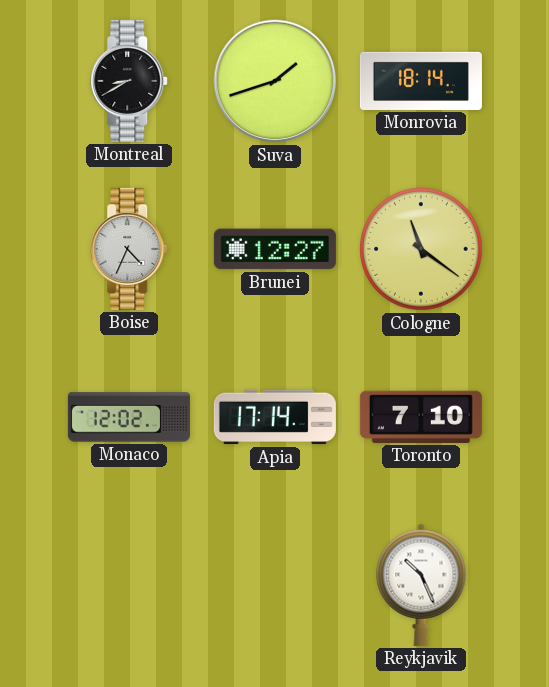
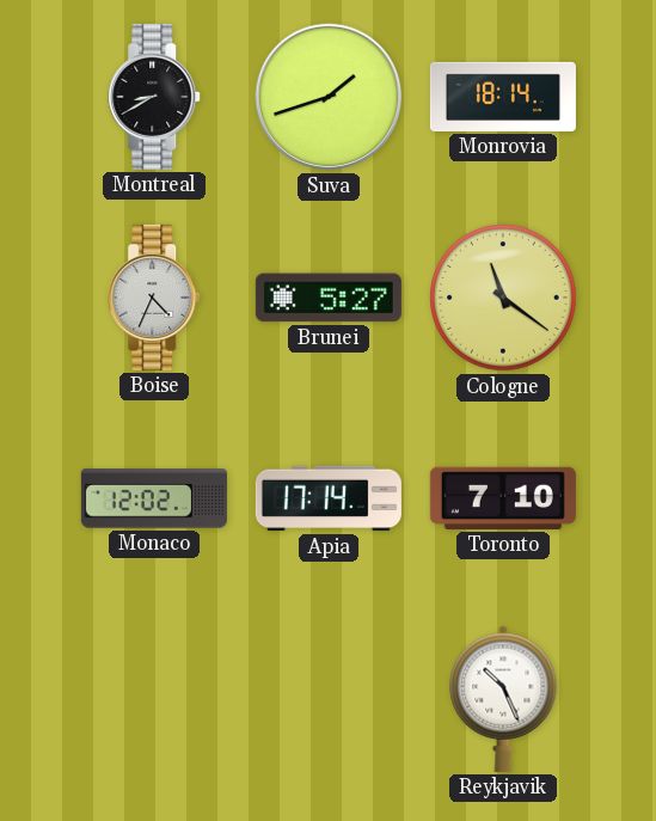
Brunei: 12:27 -> 5:27
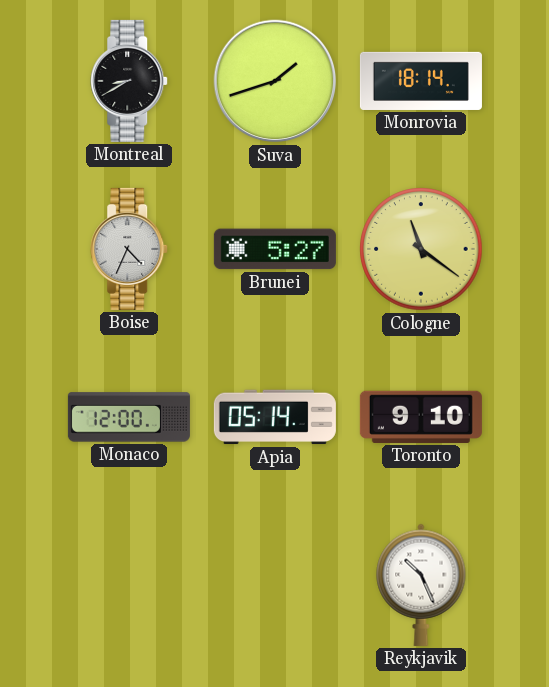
Monaco: 12:02 -> 12:00
Apia: 17:14 -> 05:14
Toronto: 7:10 -> 9:10
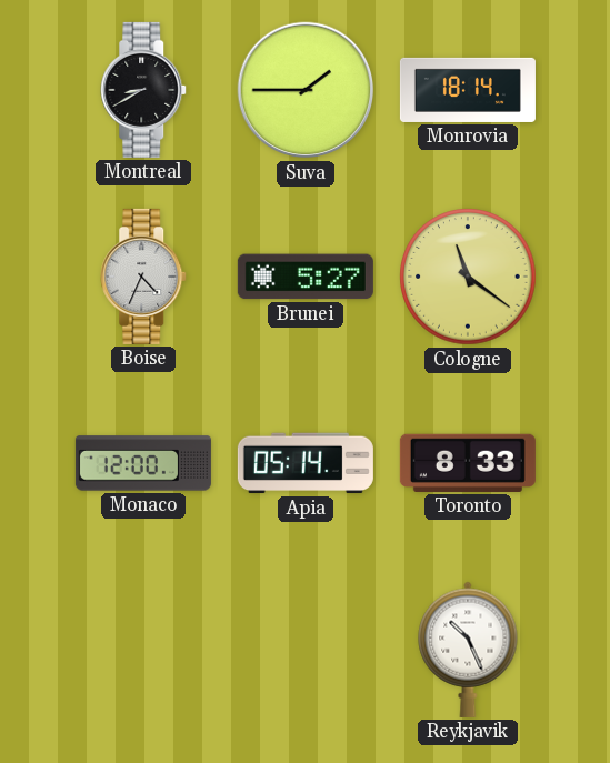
Suva: 1:42 -> 1:45
Toronto: 9:10 -> 8:33
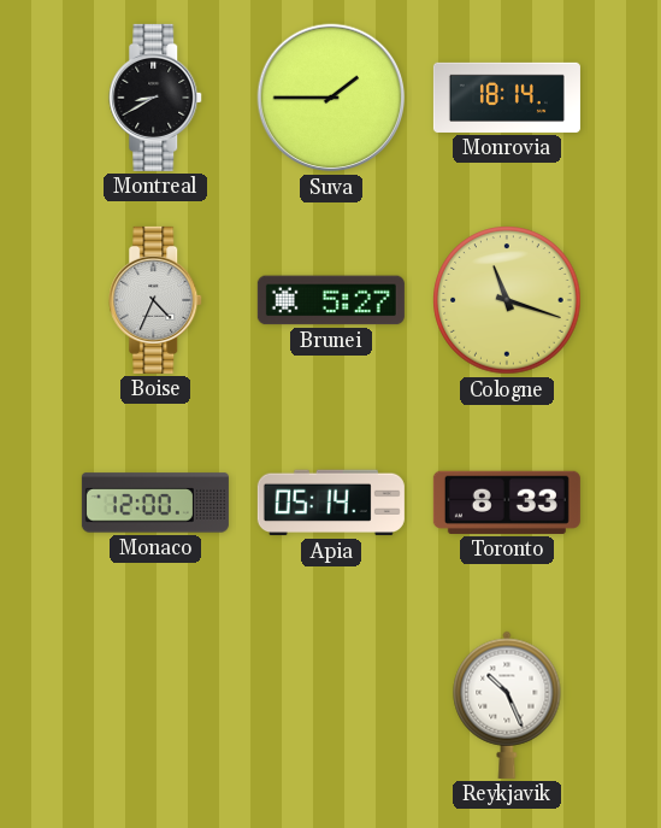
Cologne: 11:21 -> 11:18
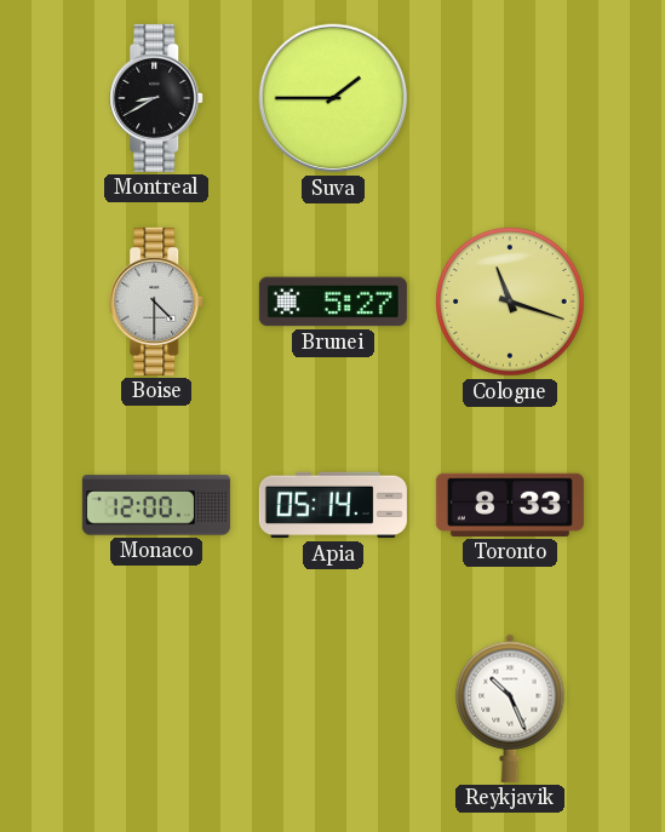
Monrovia: 18:14 -> none
Boise: 4:34 -> 4:30
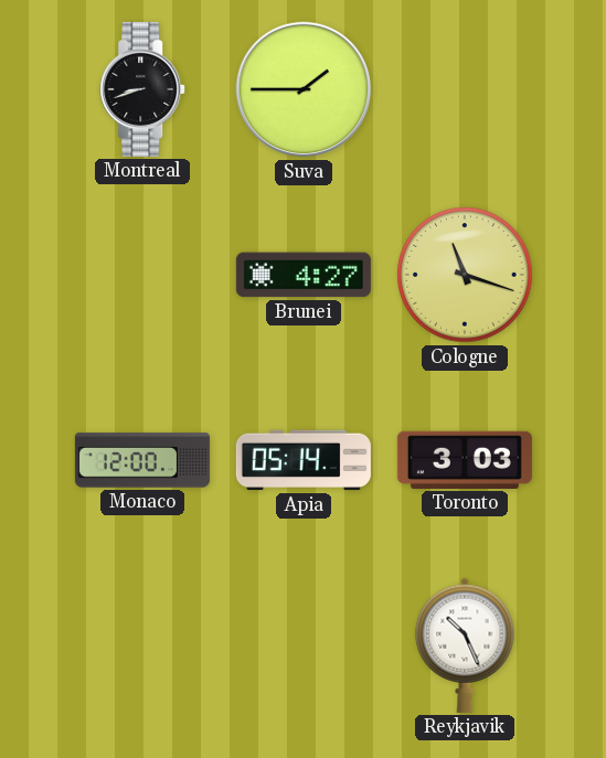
Montreal: 8:40 -> 8:42
Boise: 4:30 -> none
Brunei: 5:27 -> 4:27
Toronto: 8:33 -> 3:03
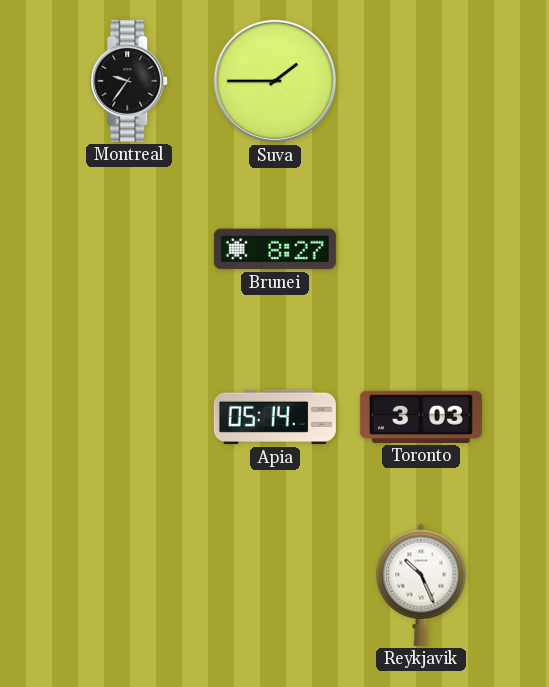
Montreal: 8:42 -> 9:36
Brunei: 4:27 -> 8:27
Cologne: 11:18 -> none
Monaco: 12:00 -> none
